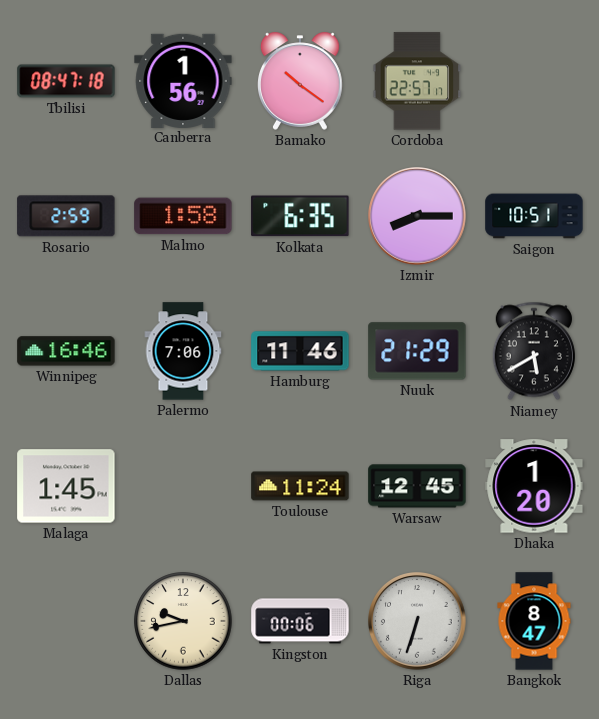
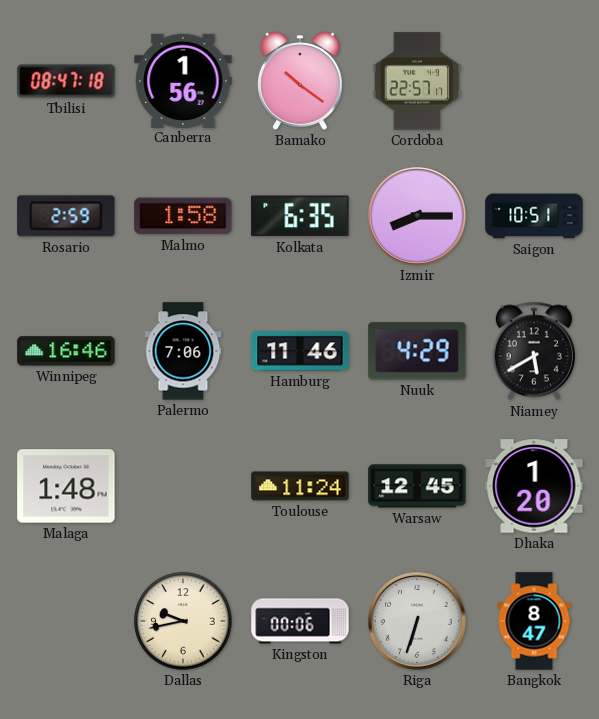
Nuuk: 21:29 -> 4:29
Malaga: 1:45 -> 1:48
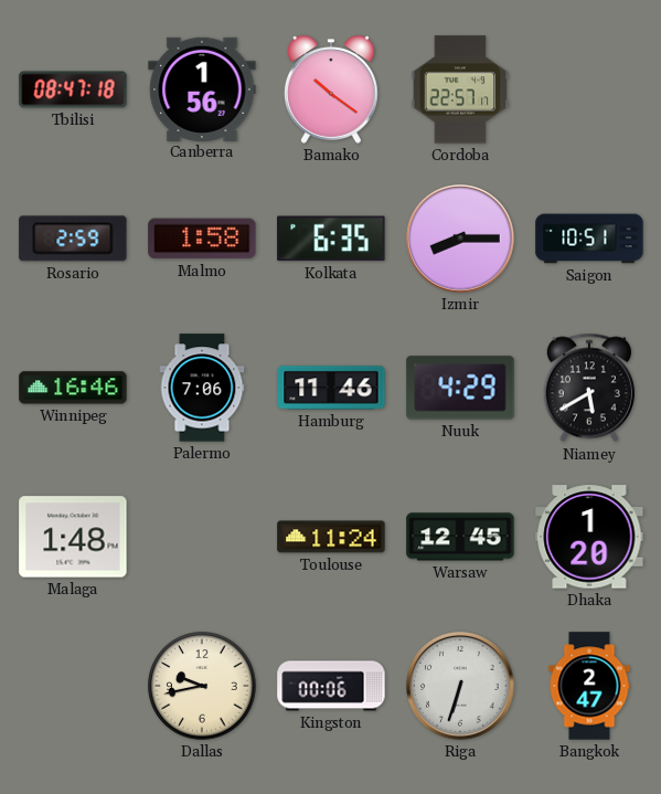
Bangkok: 8:47 -> 2:47
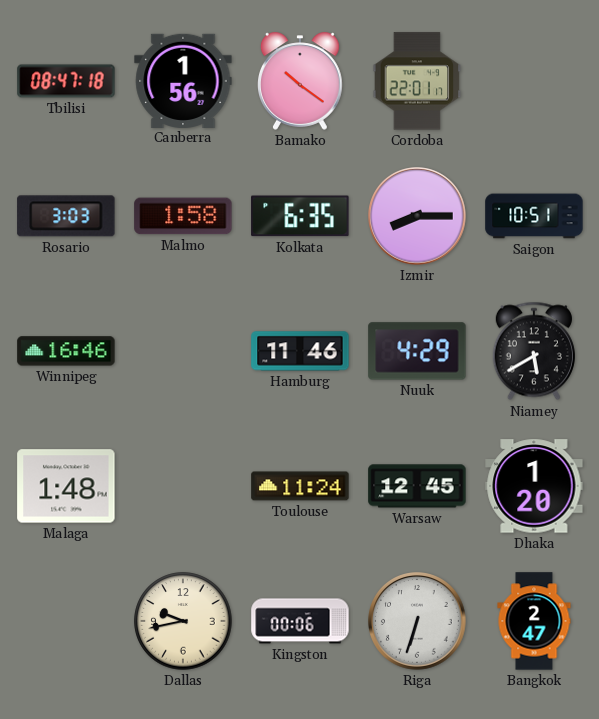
Cordoba: 22:57 -> 22:01
Rosario: 2:59 -> 3:03
Palermo: 7:06 -> none
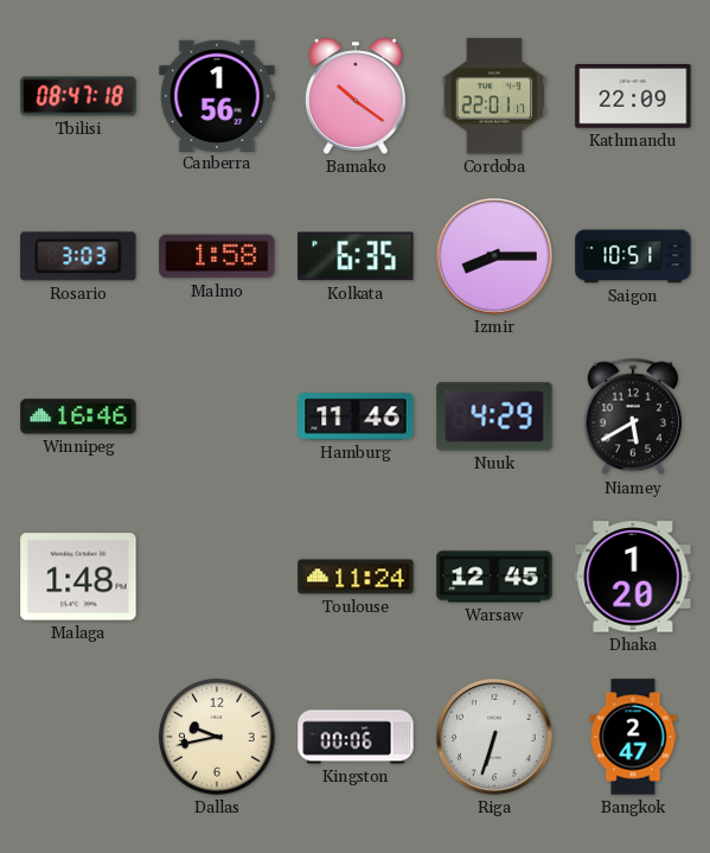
Kathmandu: none -> 22:09
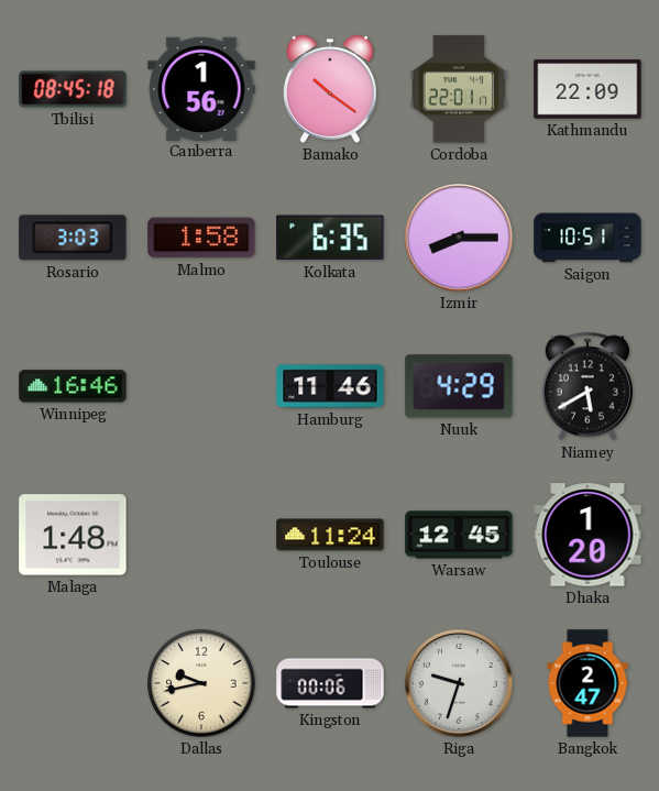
Tbilisi: 08:47 -> 08:45
Riga: 6:33 -> 9:33
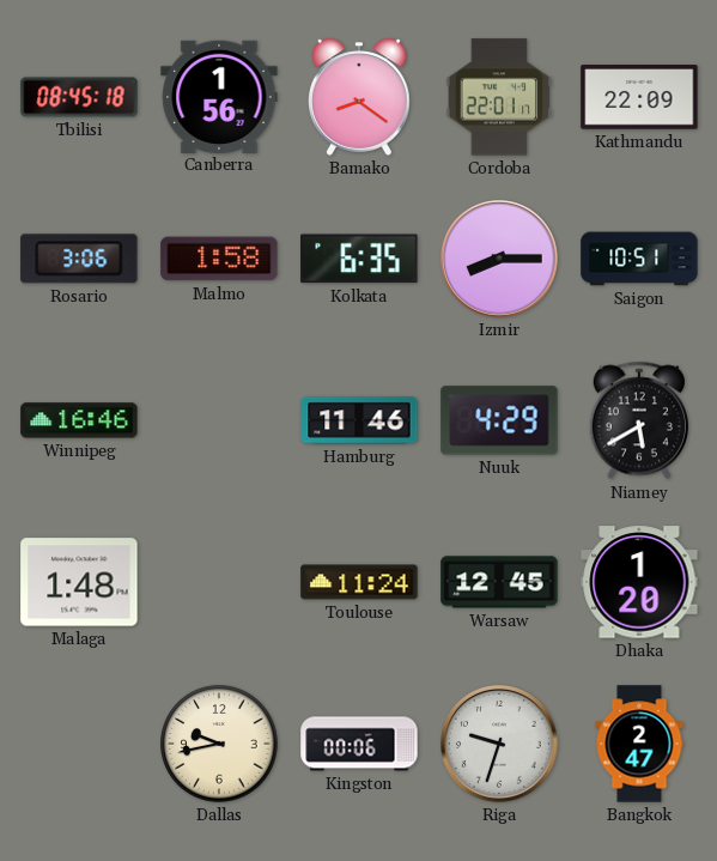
Bamako: 10:21 -> 8:21
Rosario: 3:03 -> 3:06
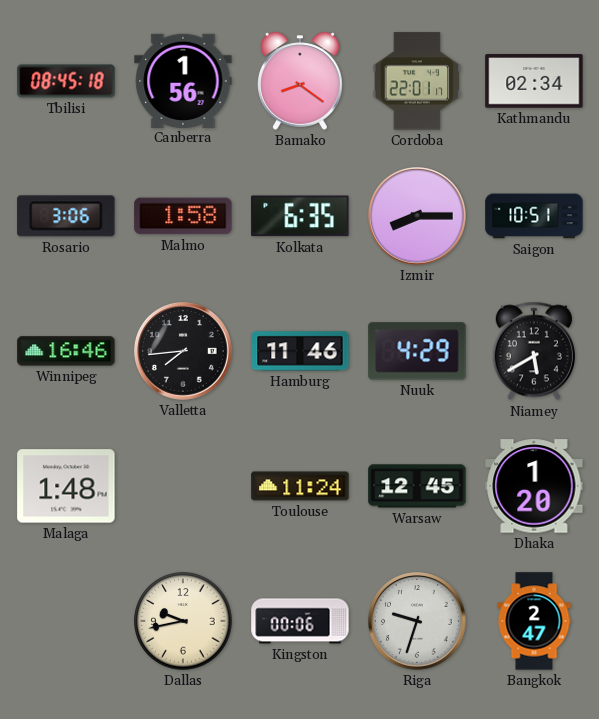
Kathmandu: 22:09 -> 02:34
Valletta: none -> 7:44
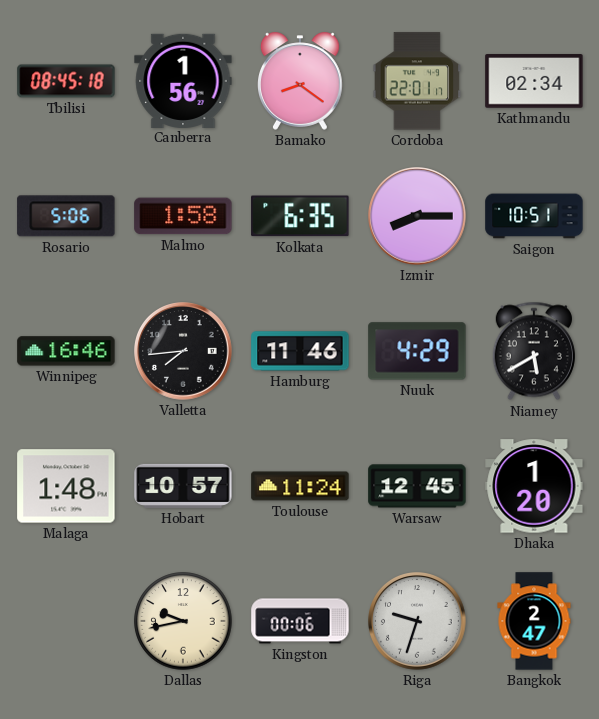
Rosario: 3:06 -> 5:06
Hobart: none -> 10:57
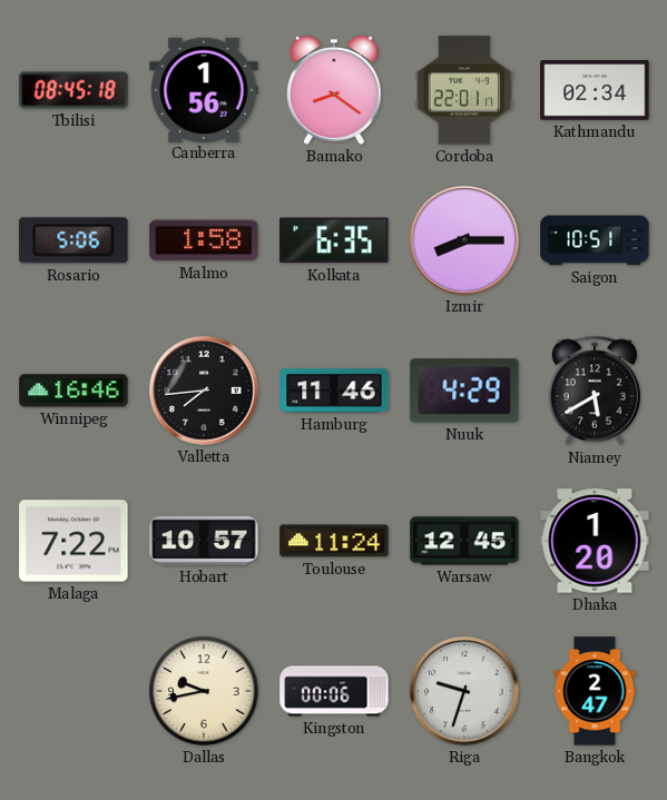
Malaga: 1:48 -> 7:22
